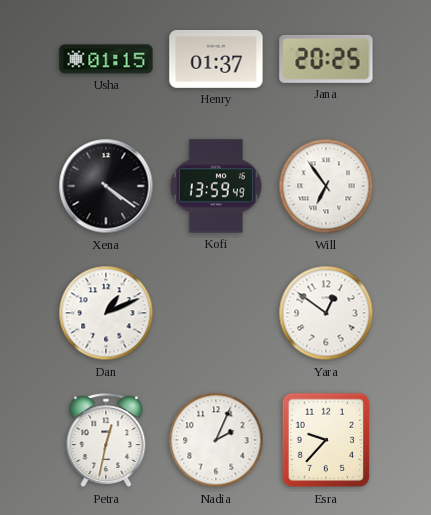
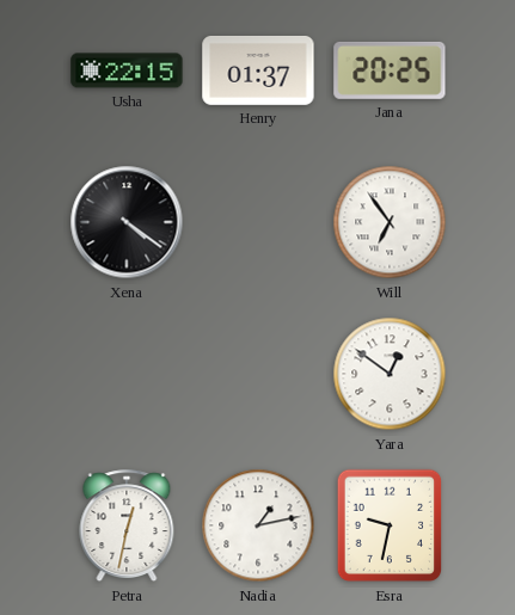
Usha: 01:15 -> 22:15
Kofi: 13:59 -> none
Dan: 1:11 -> none
Nadia: 2:04 -> 1:13
Esra: 9:37 -> 9:32
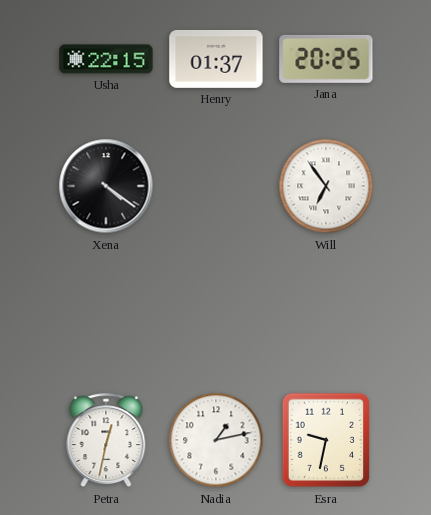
Yara: 12:51 -> none
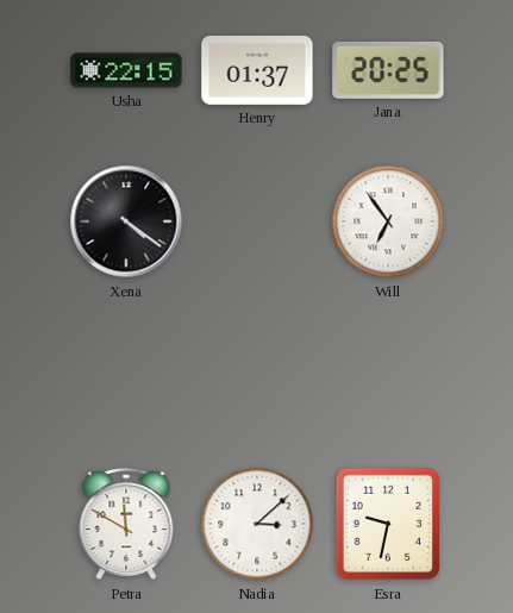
Petra: 12:32 -> 11:50
Nadia: 1:13 -> 3:08
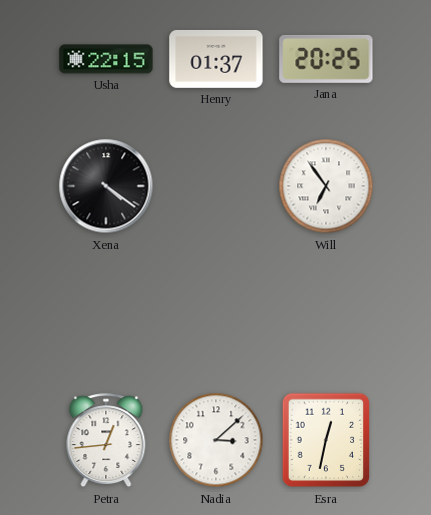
Petra: 11:50 -> 12:44
Esra: 9:32 -> 12:32
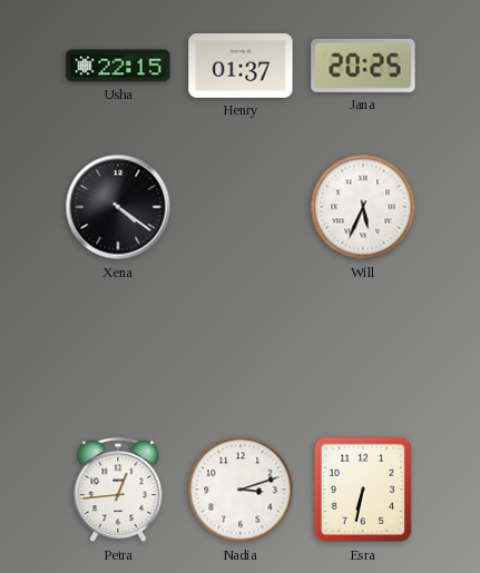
Will: 6:54 -> 5:34
Nadia: 3:08 -> 3:12
Esra: 12:32 -> 6:32
